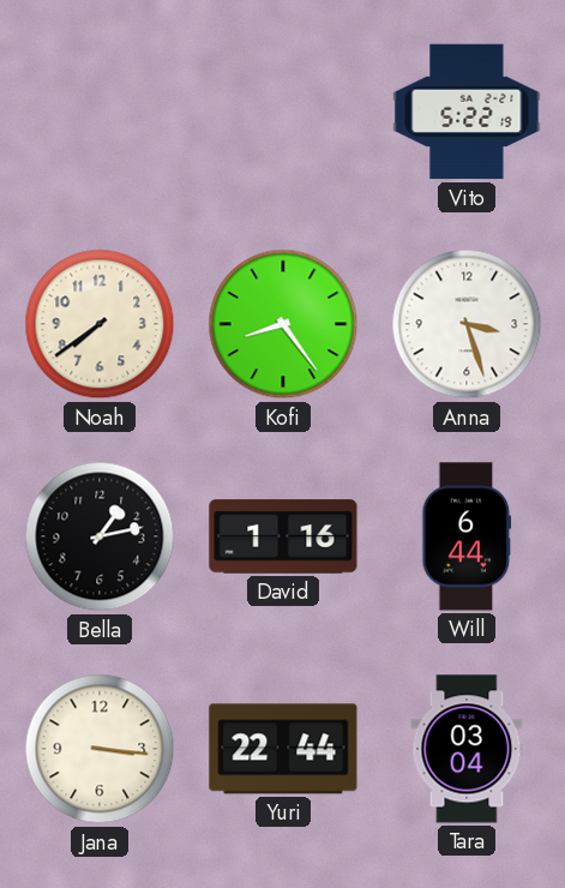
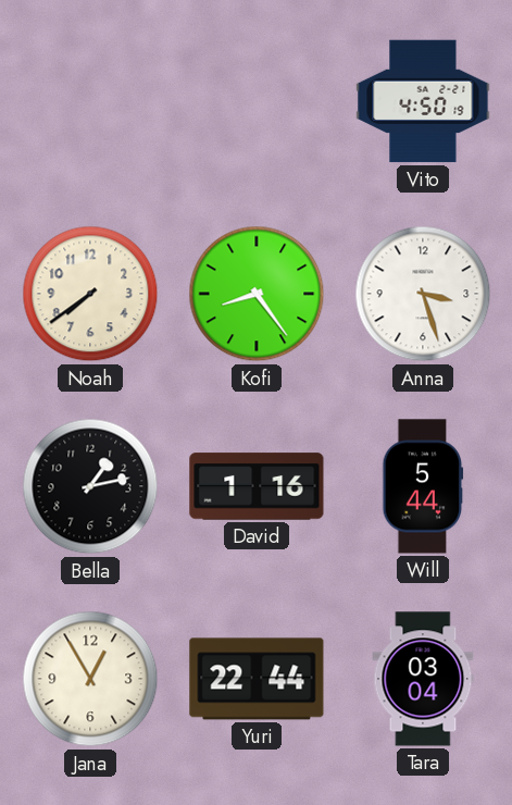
Vito: 5:22 -> 4:50
Will: 6:44 -> 5:44
Jana: 3:16 -> 12:55
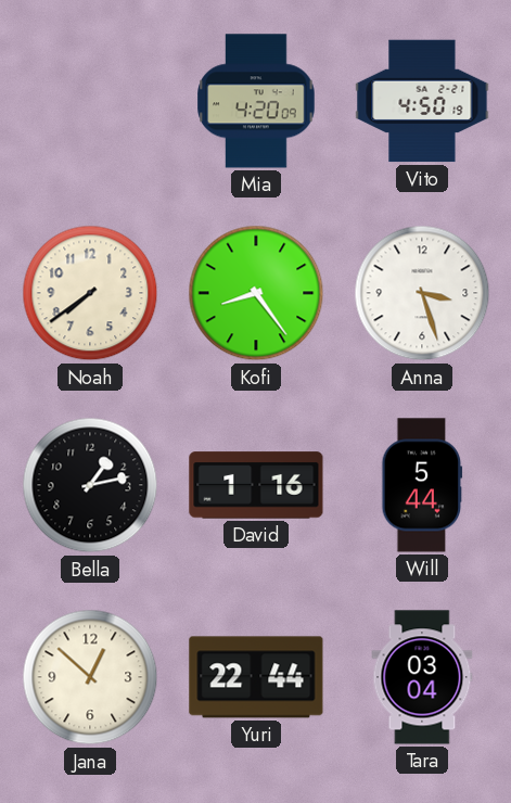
Mia: none -> 4:20
Jana: 12:55 -> 12:52
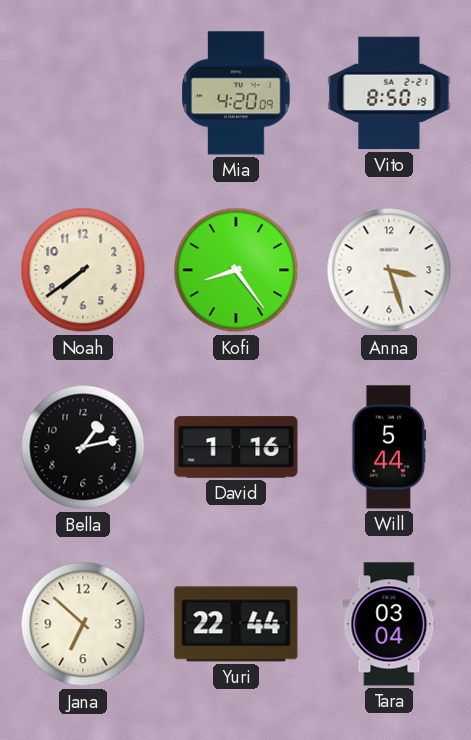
Vito: 4:50 -> 8:50
Jana: 12:52 -> 6:52
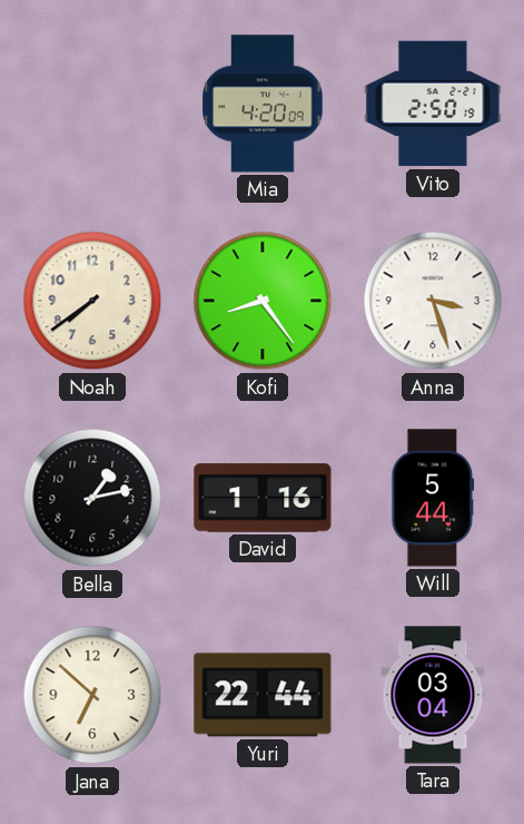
Vito: 8:50 -> 2:50
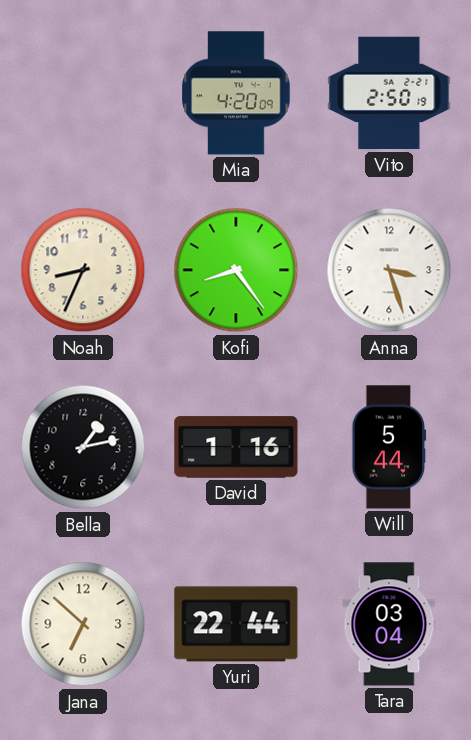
Noah: 7:39 -> 8:34
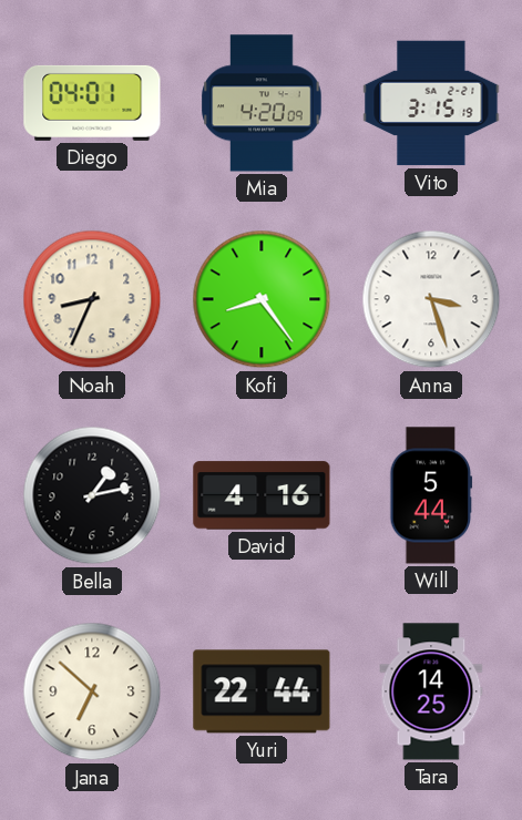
Diego: none -> 04:01
Vito: 2:50 -> 3:15
David: 1:16 -> 4:16
Tara: 03:04 -> 14:25
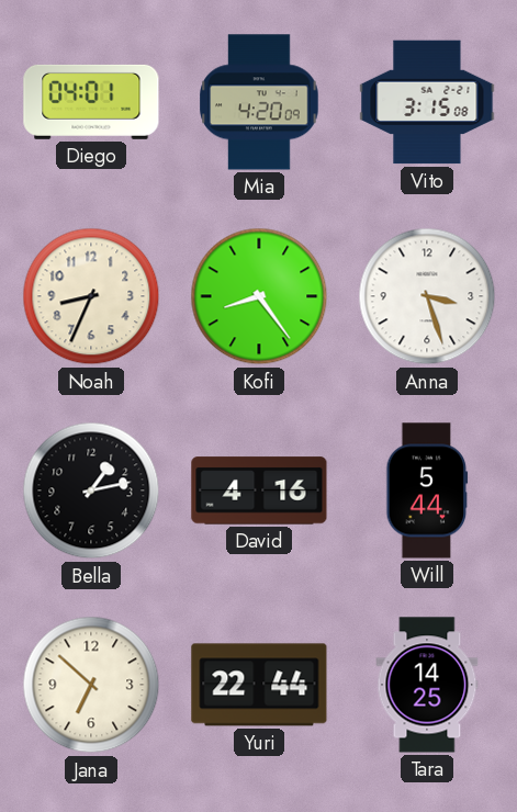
Vito: 3:15:19 -> 3:15:08
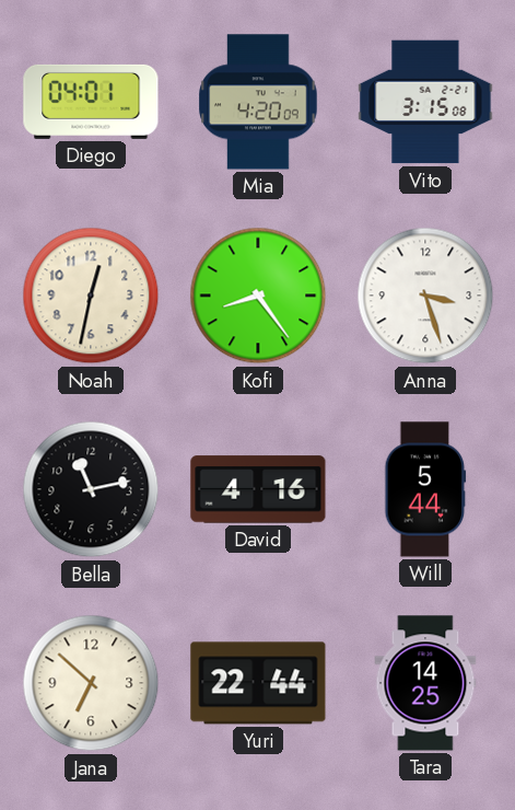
Noah: 8:34 -> 12:32
Bella: 1:13 -> 11:13
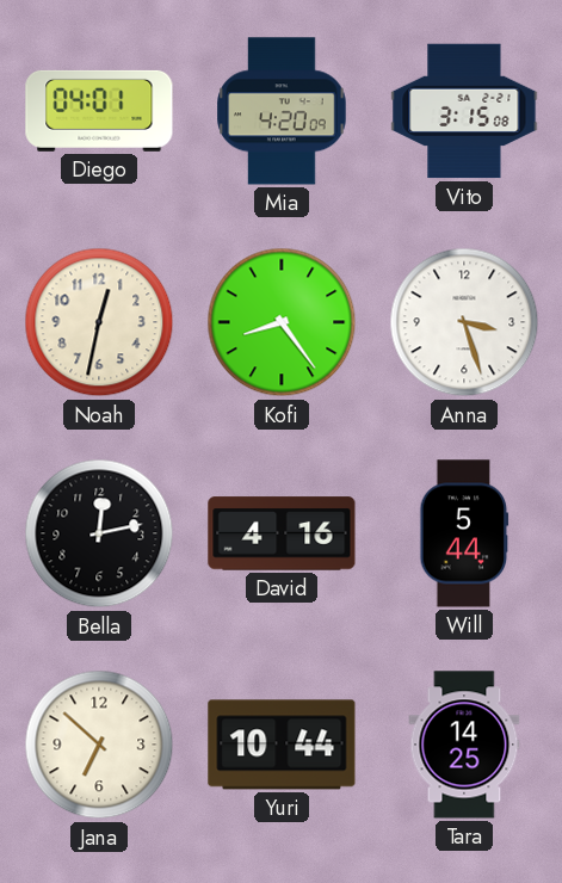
Bella: 11:13 -> 12:13
Yuri: 22:44 -> 10:44
